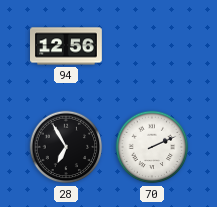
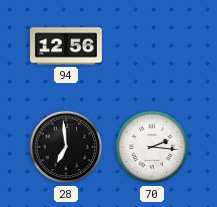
28: 6:55 -> 6:59
70: 2:11 -> 2:16
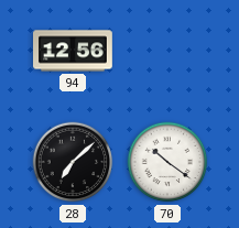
28: 6:59 -> 7:08
70: 2:16 -> 10:21
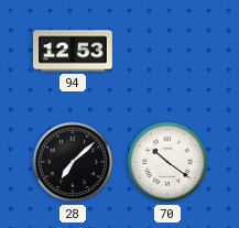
94: 12:56 -> 12:53
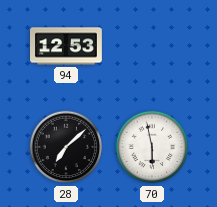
70: 10:21 -> 5:58
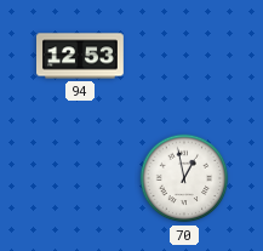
28: 7:08 -> none
70: 5:58 -> 12:58
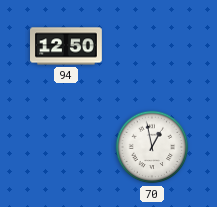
94: 12:53 -> 12:50
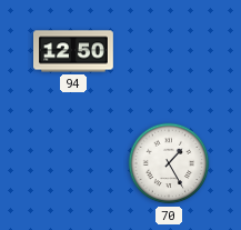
70: 12:58 -> 1:25
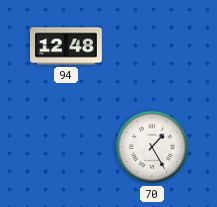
94: 12:50 -> 12:48
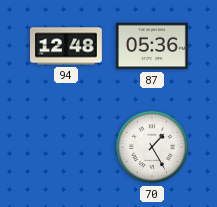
87: none -> 05:36
